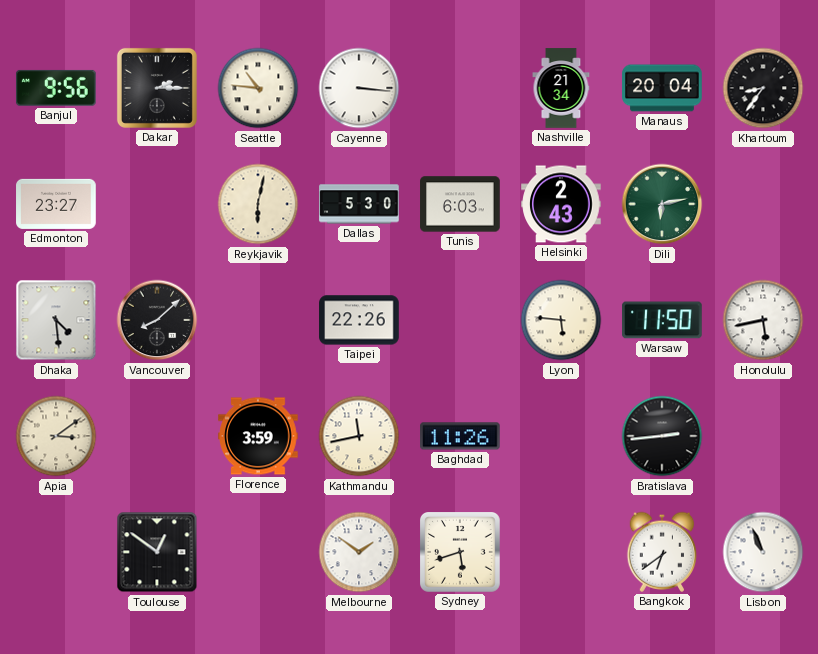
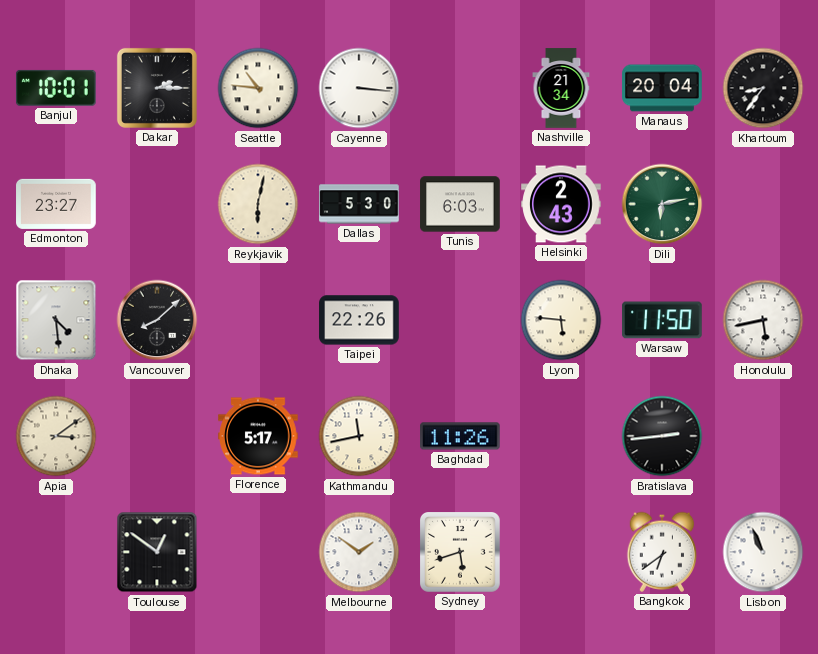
Banjul: 9:56 -> 10:01
Florence: 3:59 -> 5:17
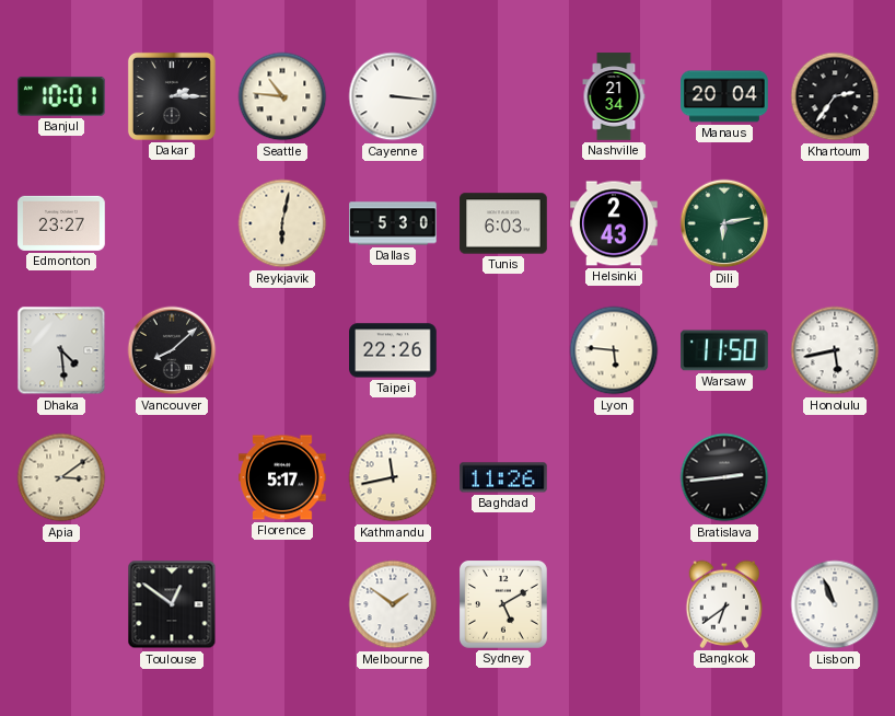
Khartoum: 8:36 -> 2:36
Sydney: 5:42 -> 5:10
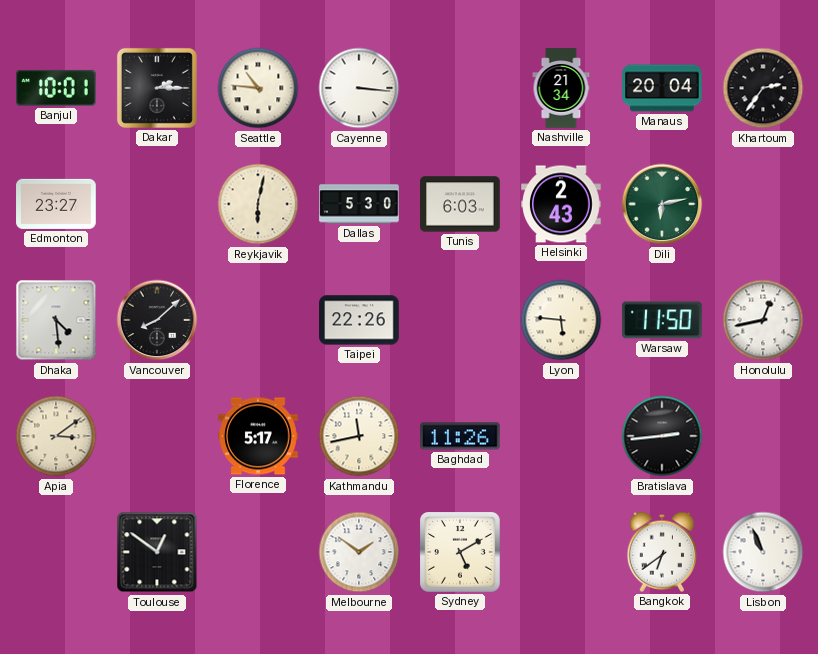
Honolulu: 5:43 -> 12:43
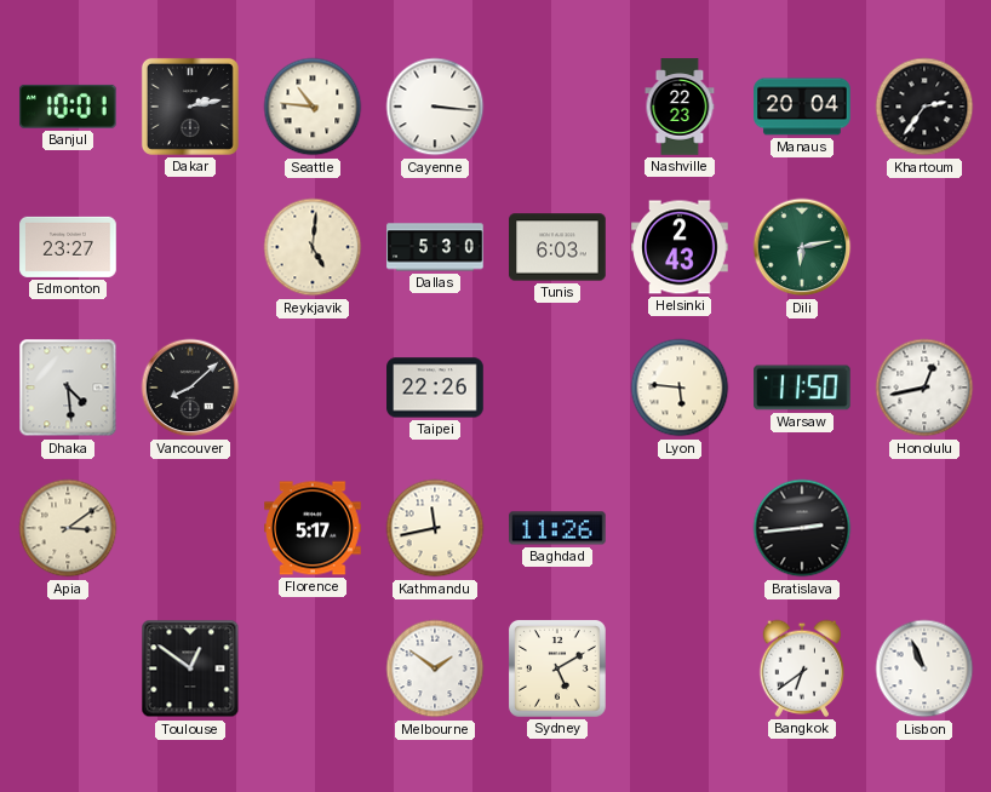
Dakar: 2:15 -> 2:13
Nashville: 21:34 -> 22:23
Reykjavik: 6:02 -> 5:01
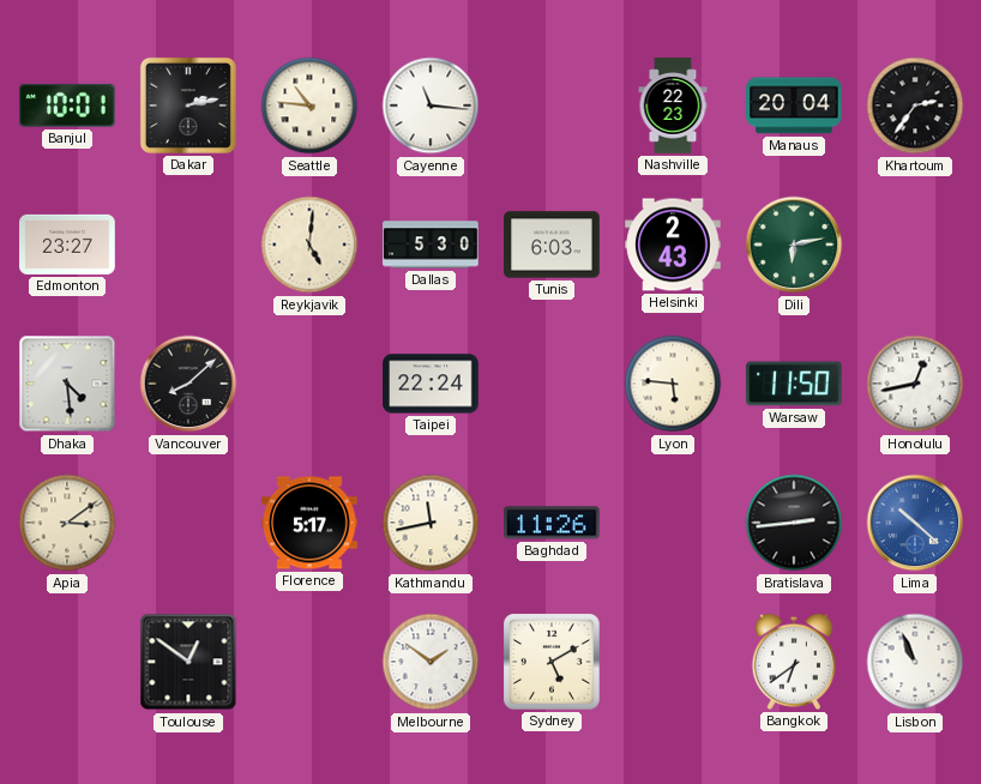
Cayenne: 3:16 -> 11:16
Taipei: 22:26 -> 22:24
Lima: none -> 10:22
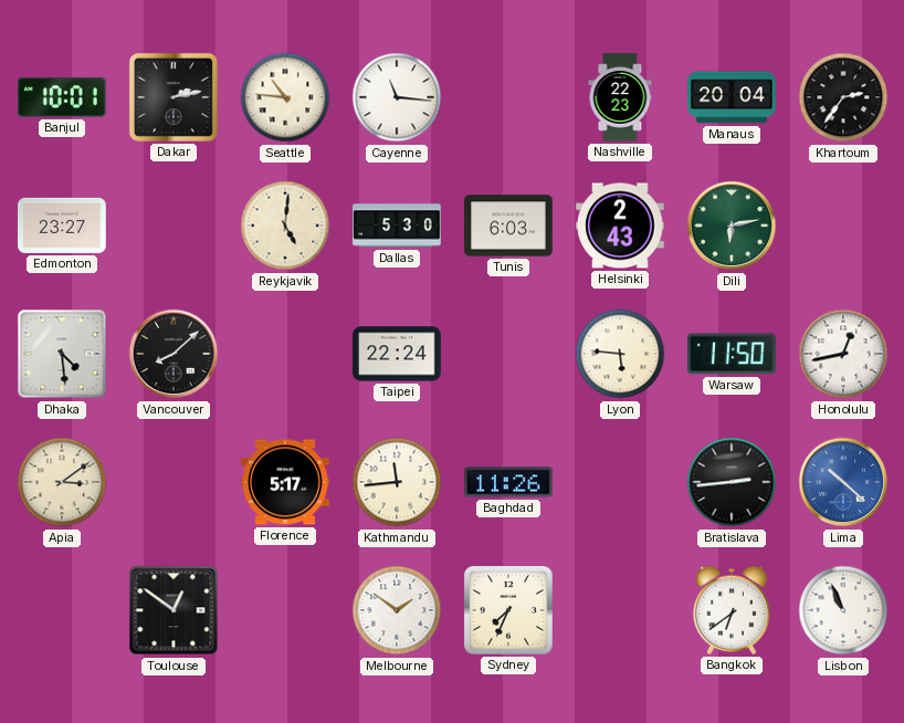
Kathmandu: 11:43 -> 11:44
Sydney: 5:10 -> 7:34
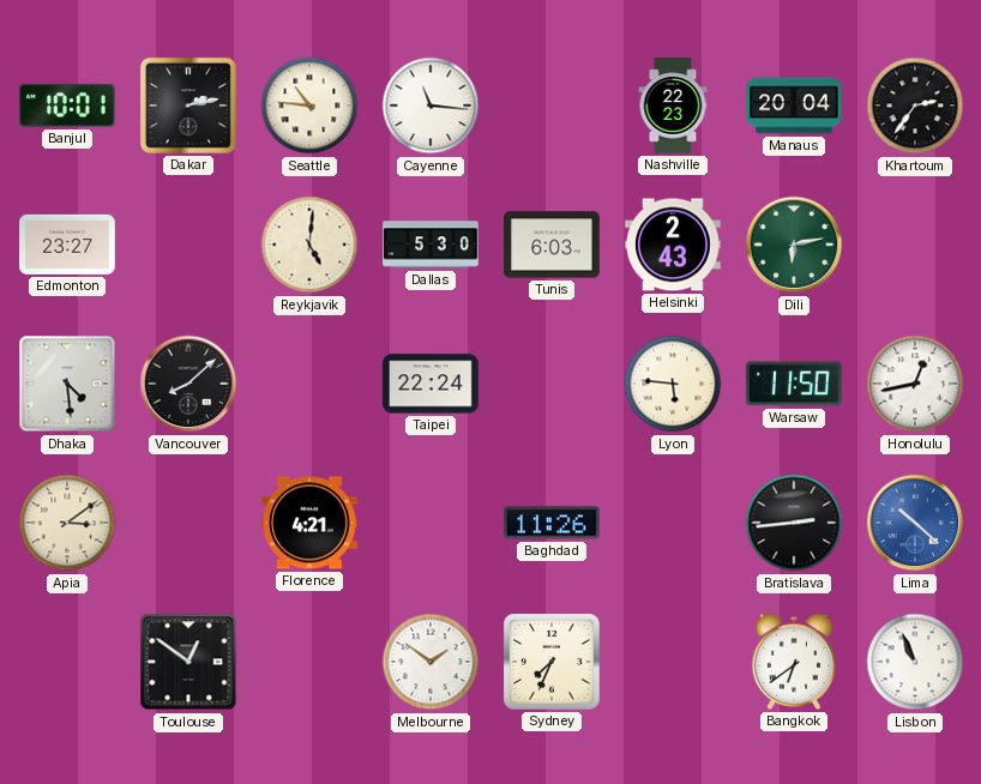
Florence: 5:17 -> 4:21
Kathmandu: 11:44 -> none
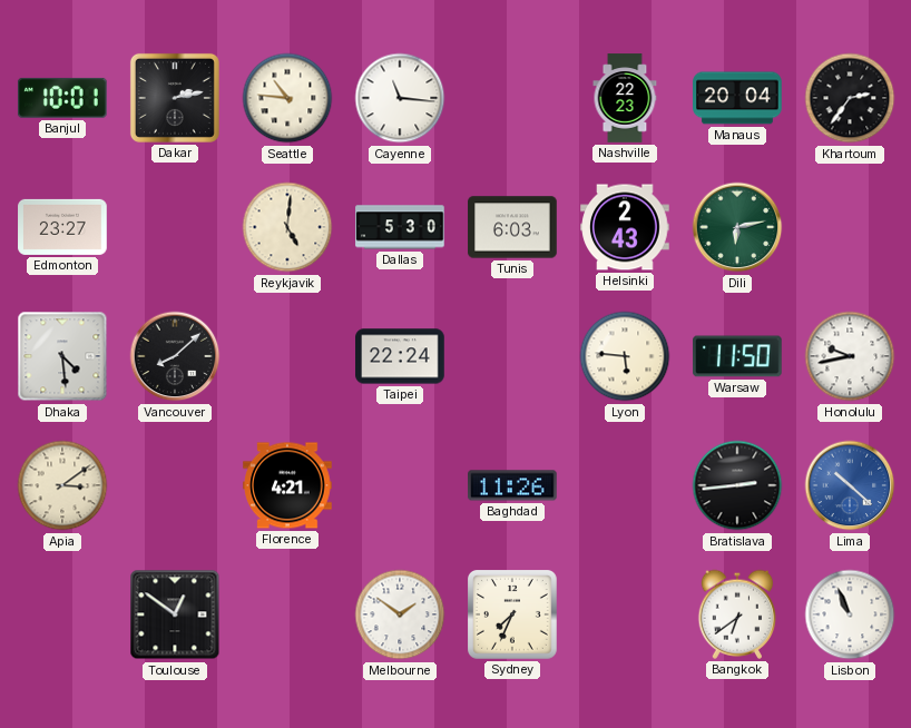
Honolulu: 12:43 -> 9:43
